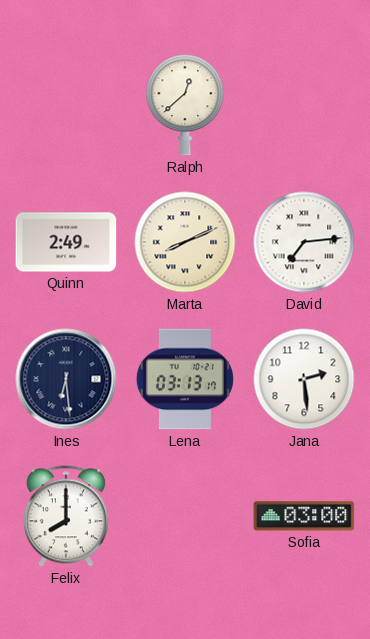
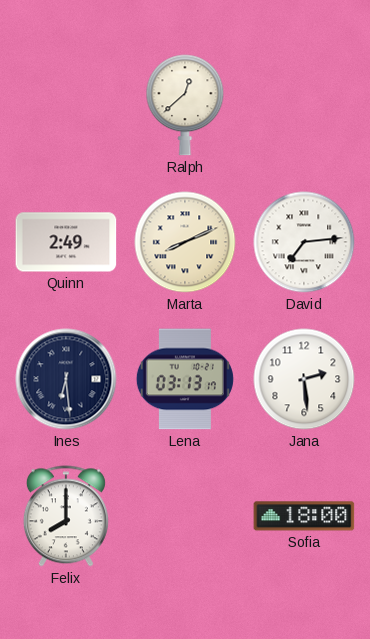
Sofia: 03:00 -> 18:00
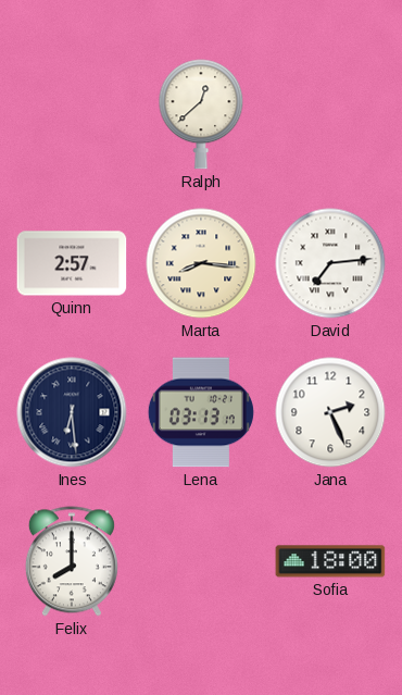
Quinn: 2:49 -> 2:57
Marta: 8:11 -> 8:16
Jana: 2:29 -> 2:26
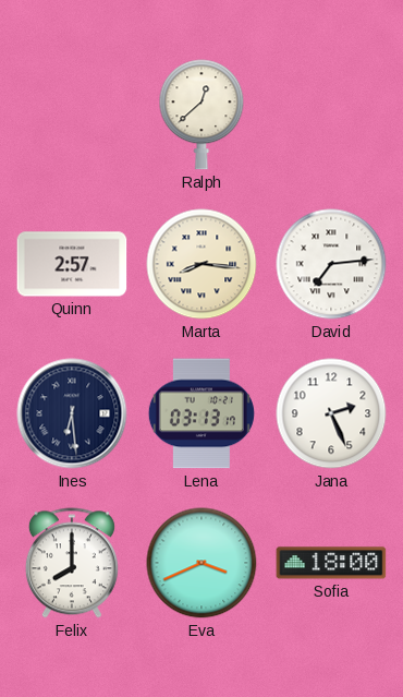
Eva: none -> 3:41
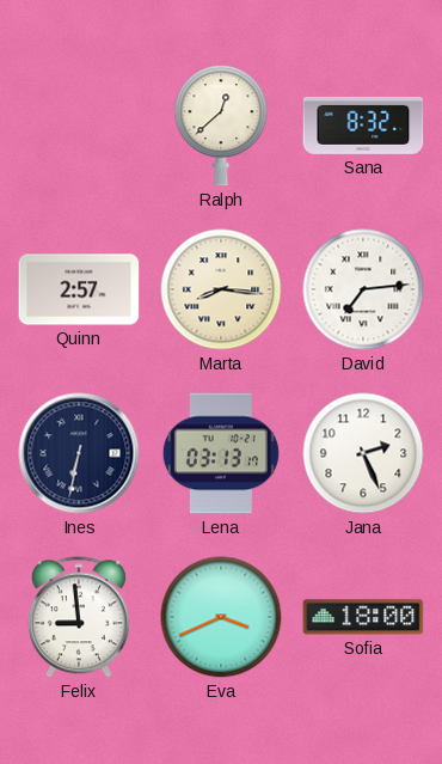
Sana: none -> 8:32
Ines: 6:29 -> 6:32
Felix: 8:00 -> 8:59
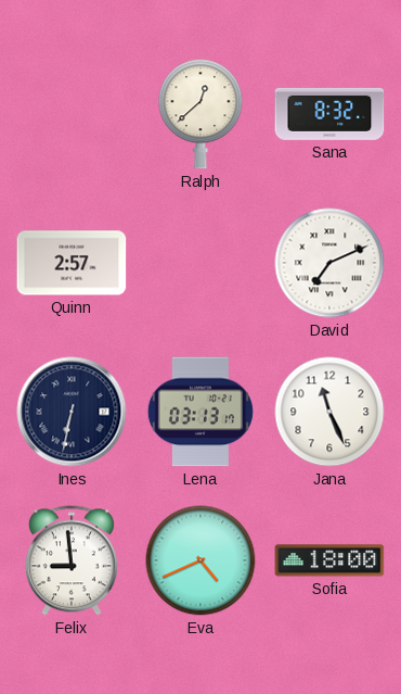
Marta: 8:16 -> none
David: 7:14 -> 7:11
Jana: 2:26 -> 11:26
Eva: 3:41 -> 4:41
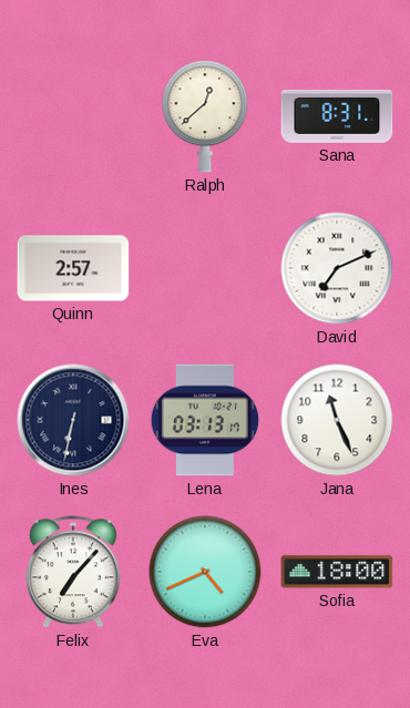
Sana: 8:32 -> 8:31
Felix: 8:59 -> 7:07
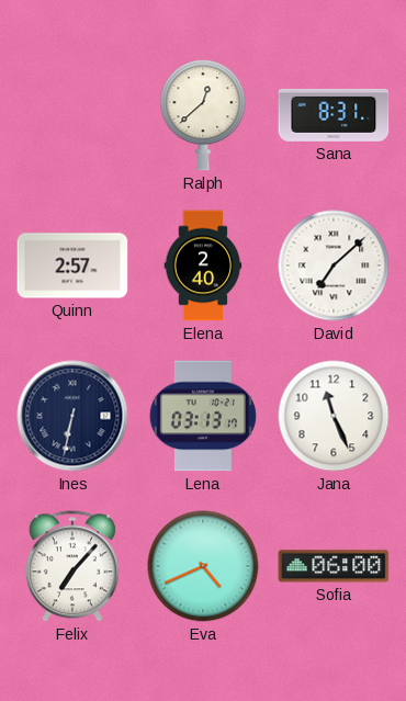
Elena: none -> 2:40
David: 7:11 -> 7:08
Sofia: 18:00 -> 06:00
